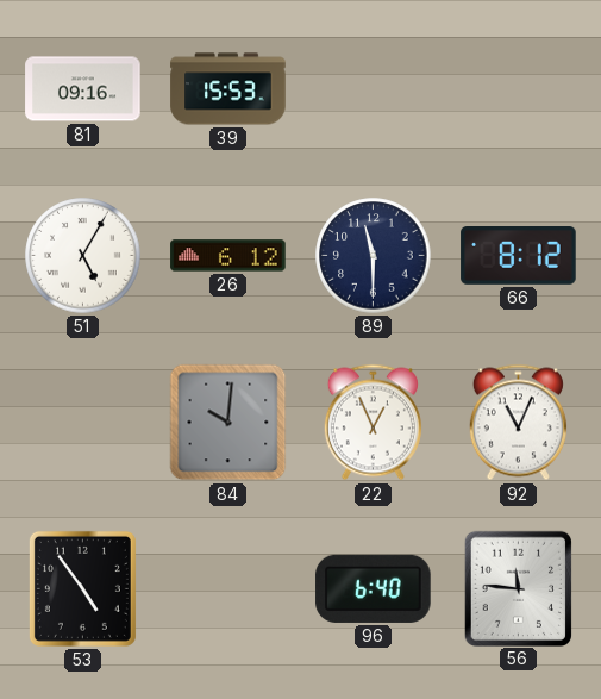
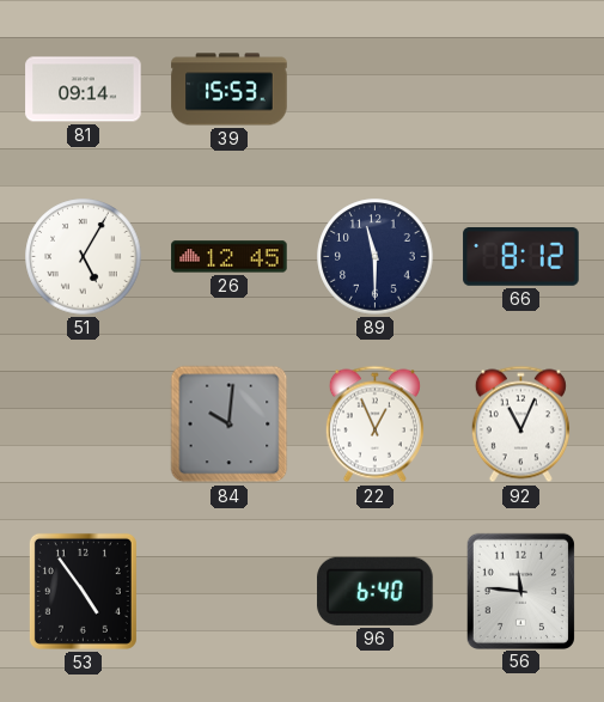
81: 09:16 -> 09:14
26: 6:12 -> 12:45
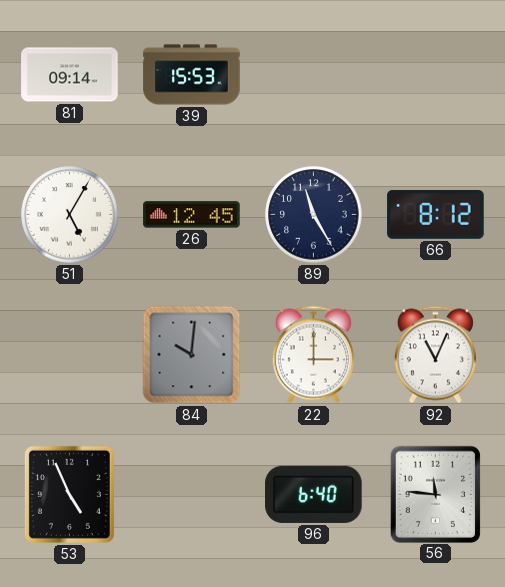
89: 11:30 -> 11:25
22: 12:56 -> 3:00
53: 4:54 -> 4:56
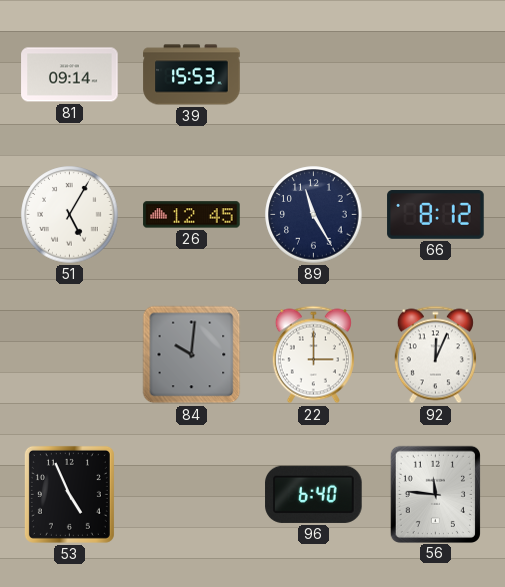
92: 11:04 -> 12:04
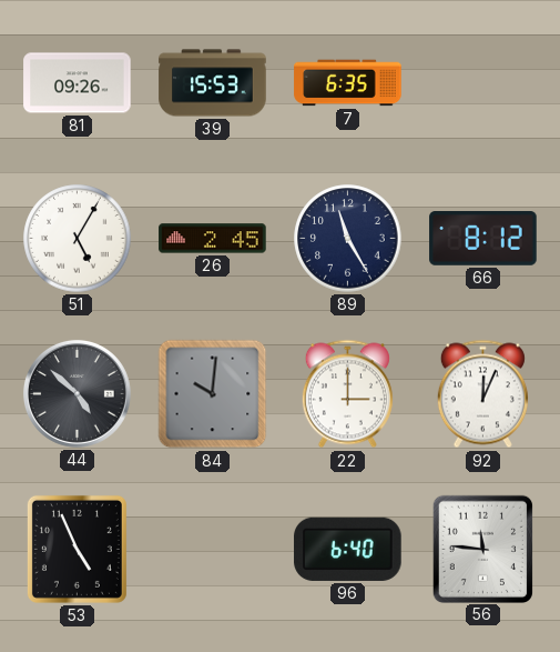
81: 09:14 -> 09:26
7: none -> 6:35
26: 12:45 -> 2:45
44: none -> 4:52
